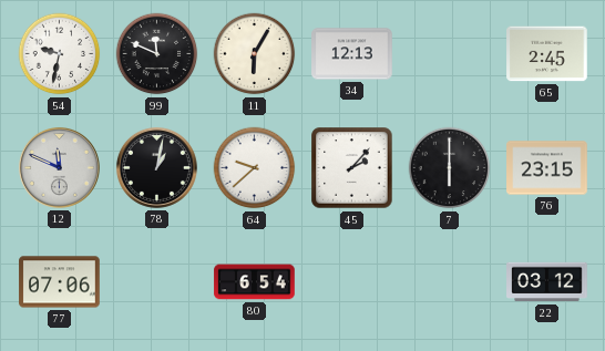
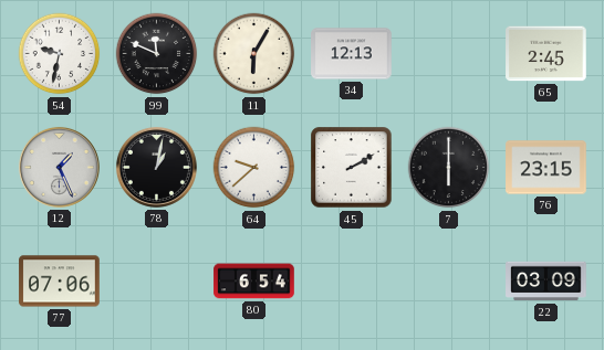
12: 11:49 -> 1:26
45: 2:07 -> 2:10
22: 03:12 -> 03:09
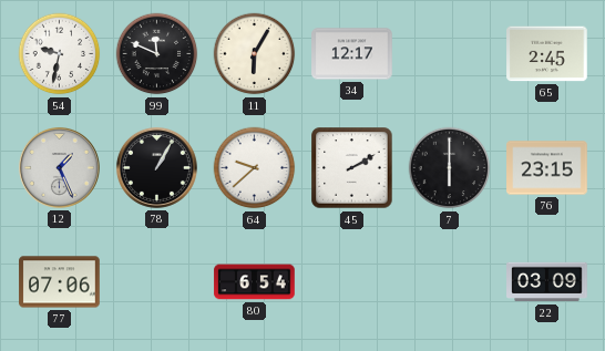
34: 12:13 -> 12:17
78: 1:02 -> 1:05
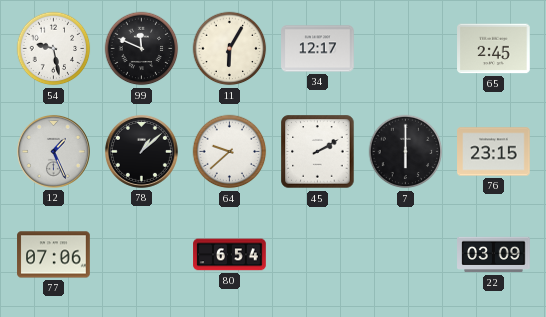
54: 9:32 -> 9:28
78: 1:05 -> 1:08
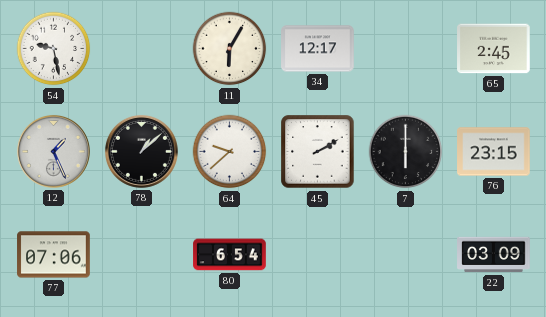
99: 11:49 -> none
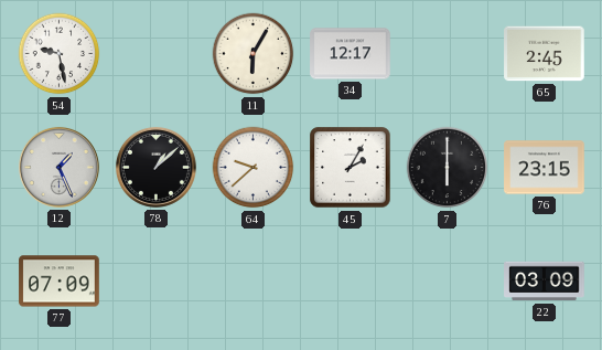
45: 2:10 -> 2:05
77: 07:06 -> 07:09
80: 6:54 -> none
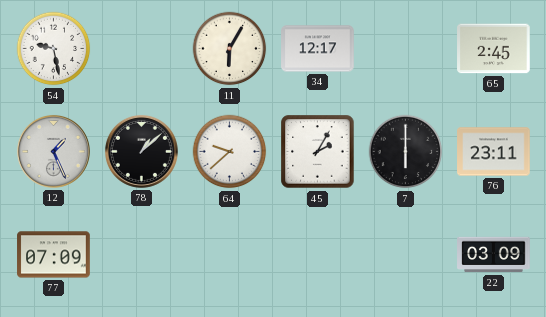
76: 23:15 -> 23:11
